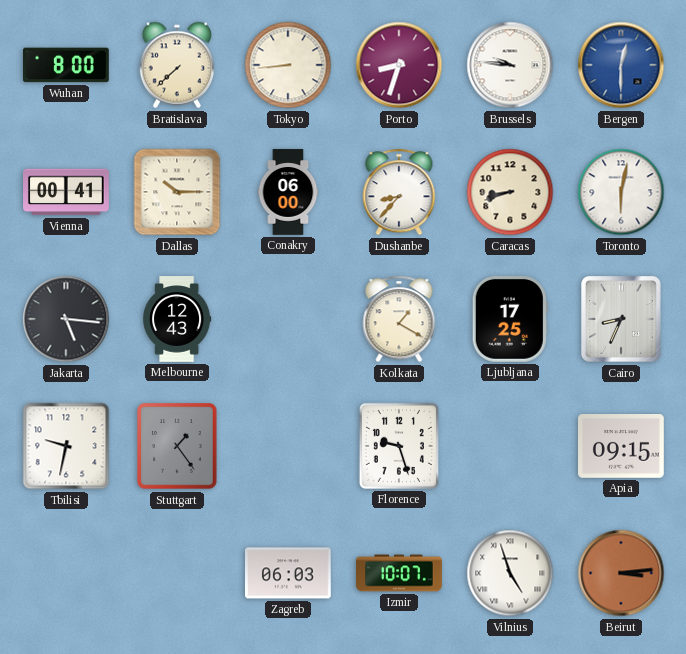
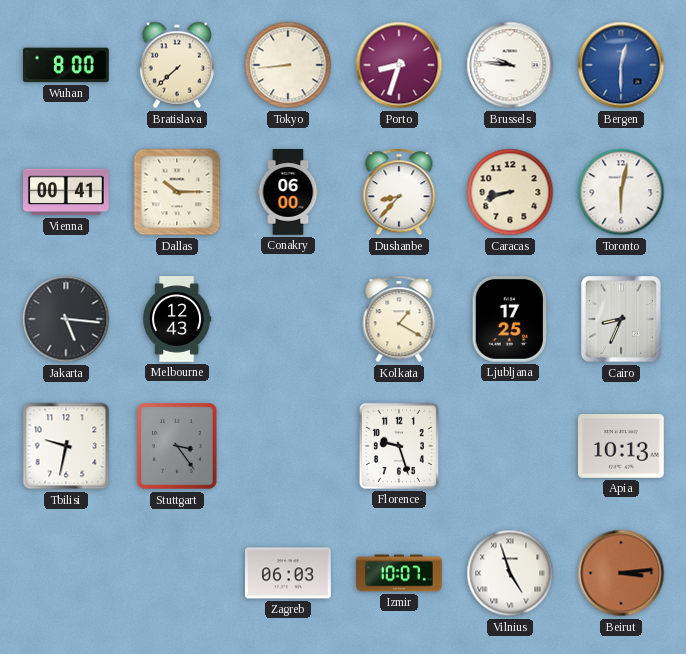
Stuttgart: 1:24 -> 3:24
Apia: 09:15 -> 10:13
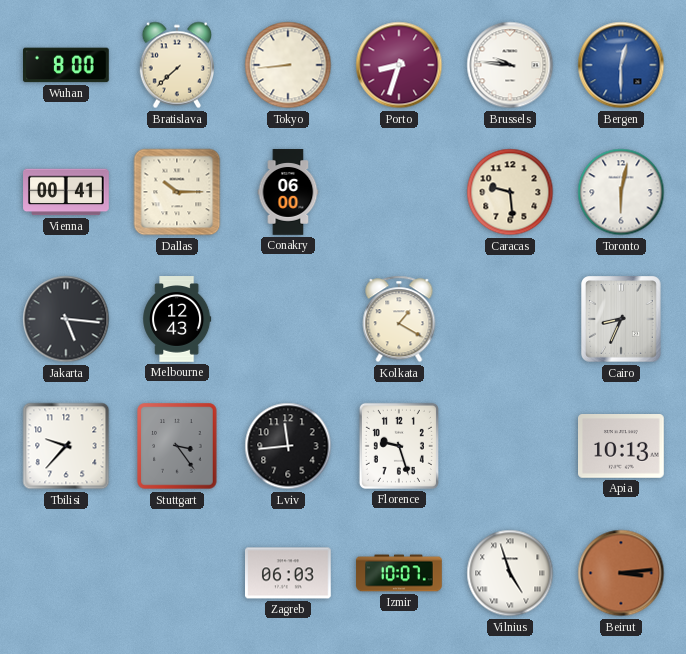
Dushanbe: 8:37 -> none
Caracas: 8:42 -> 9:29
Ljubljana: 17:25 -> none
Tbilisi: 9:32 -> 9:37
Lviv: none -> 11:44
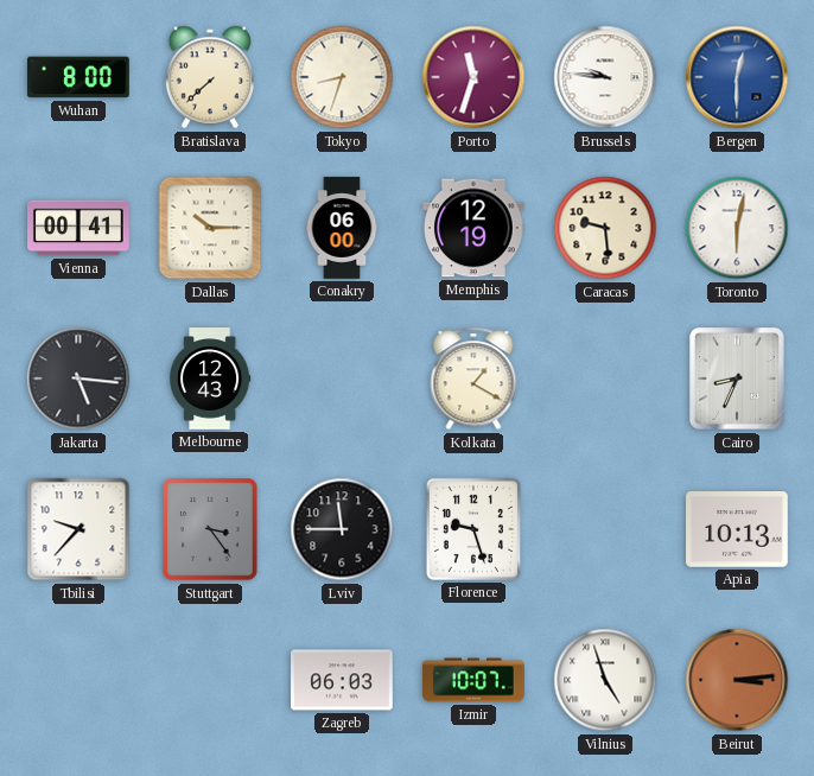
Tokyo: 8:44 -> 8:33
Porto: 8:33 -> 11:33
Memphis: none -> 12:19
Lviv: 11:44 -> 11:45
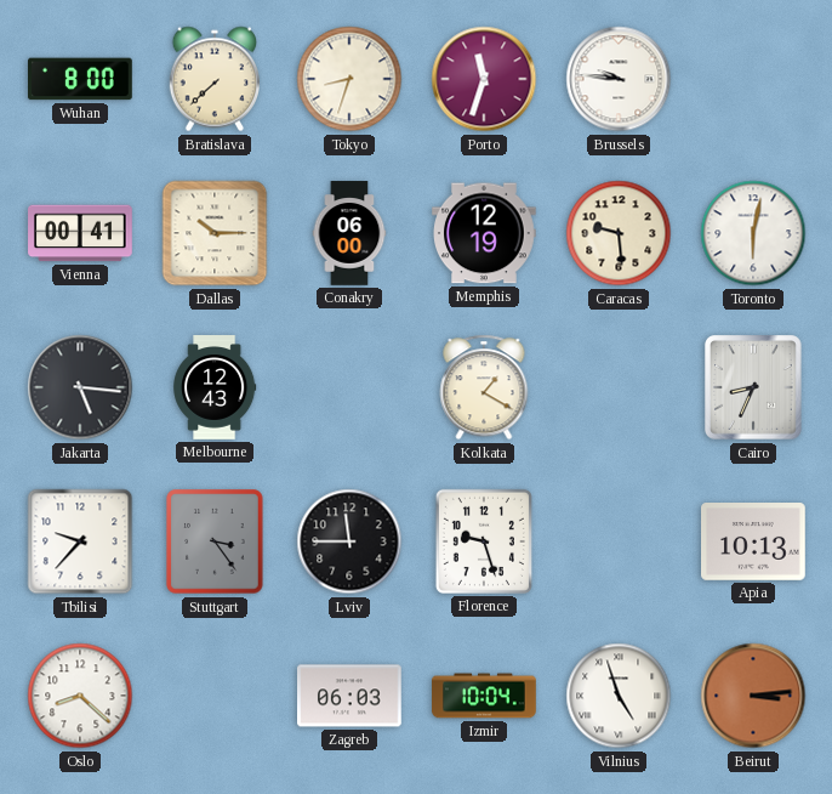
Bergen: 12:30 -> none
Oslo: none -> 8:22
Izmir: 10:07 -> 10:04
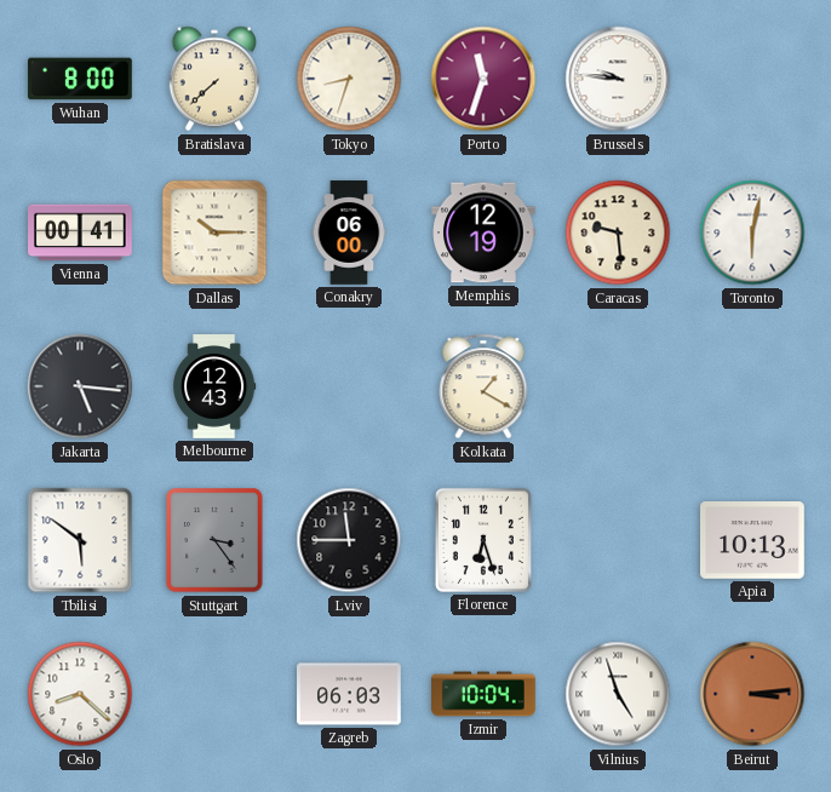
Cairo: 8:34 -> none
Tbilisi: 9:37 -> 5:51
Florence: 9:27 -> 6:27
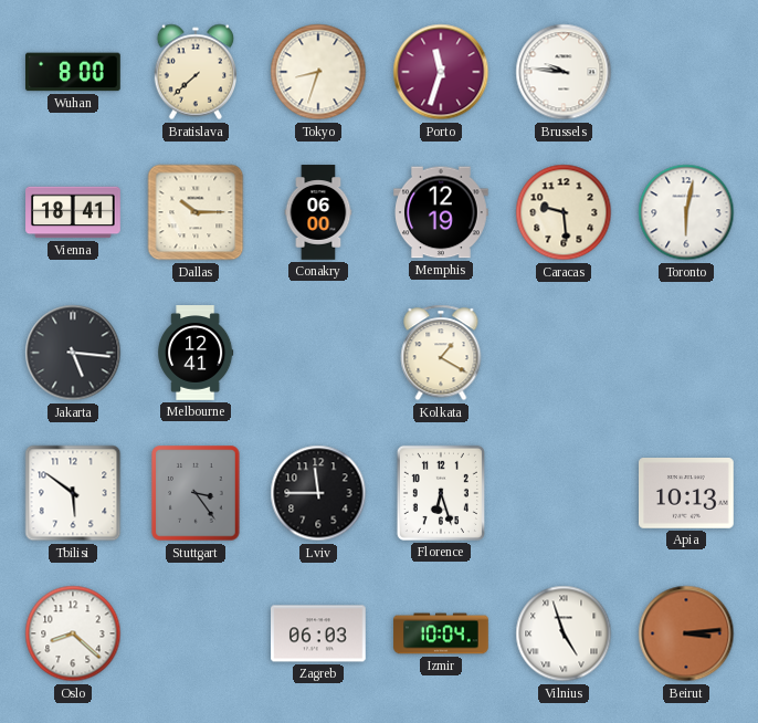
Vienna: 00:41 -> 18:41
Melbourne: 12:43 -> 12:41
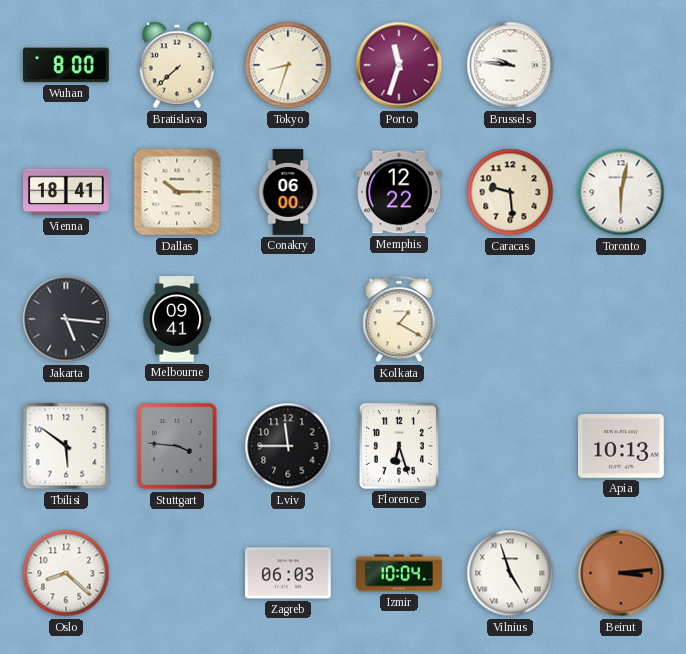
Memphis: 12:19 -> 12:22
Melbourne: 12:41 -> 09:41
Stuttgart: 3:24 -> 3:46
